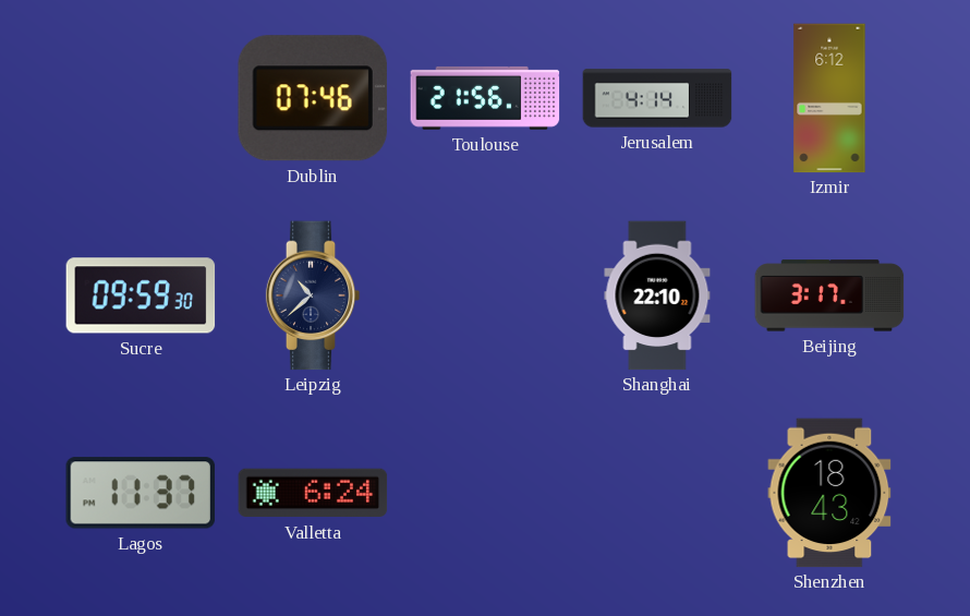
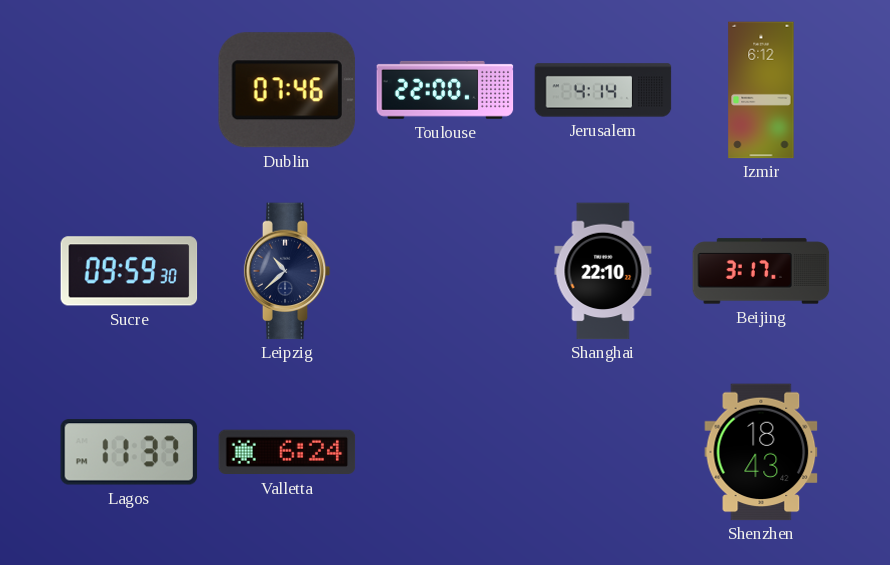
Toulouse: 21:56 -> 22:00
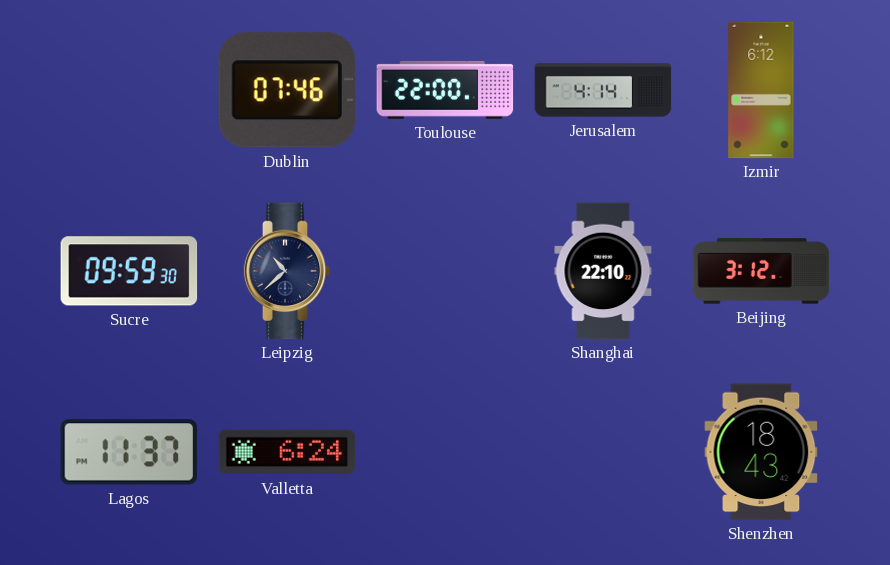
Beijing: 3:17 -> 3:12
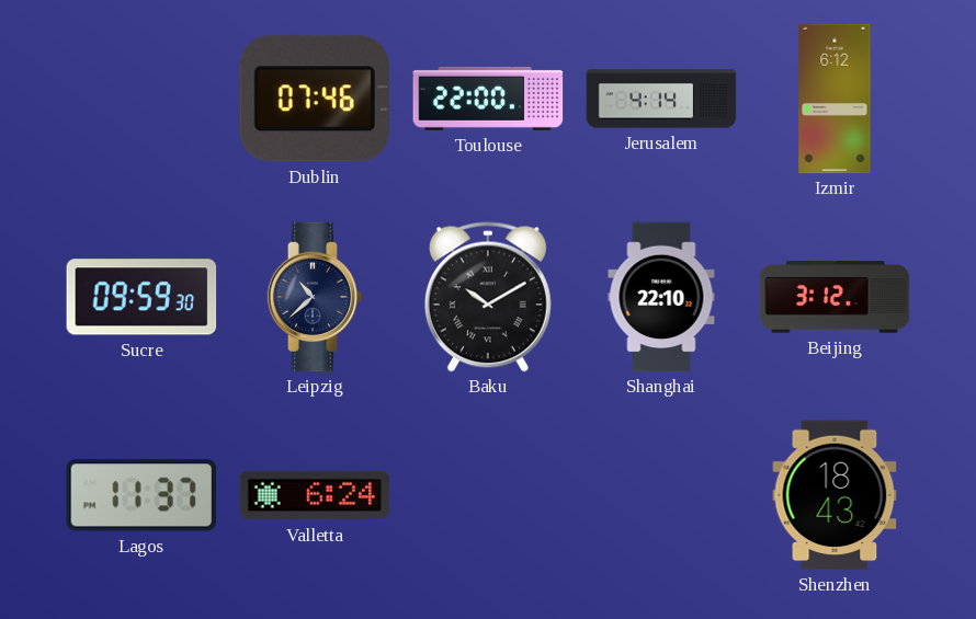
Baku: none -> 10:10
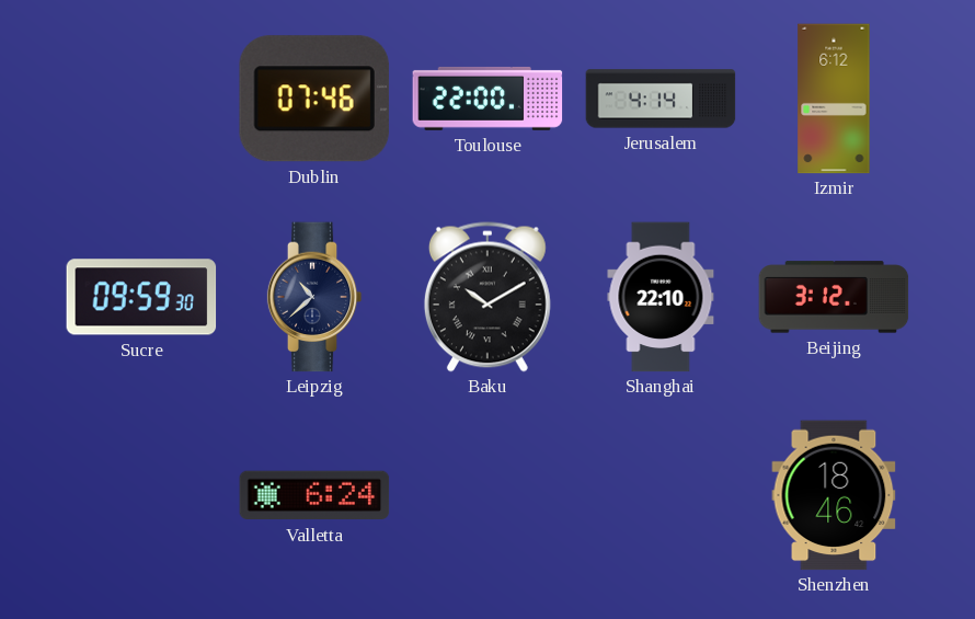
Lagos: 11:37 -> none
Shenzhen: 18:43 -> 18:46
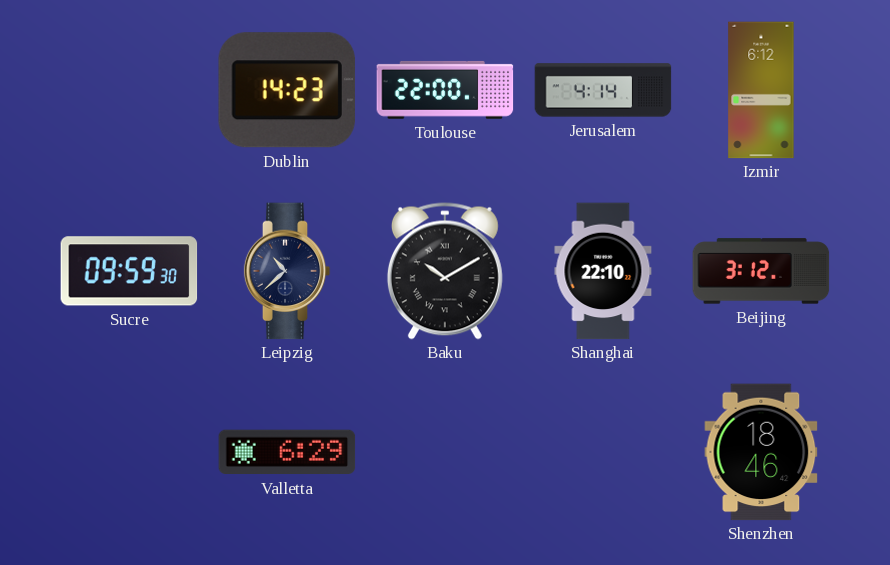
Dublin: 07:46 -> 14:23
Valletta: 6:24 -> 6:29
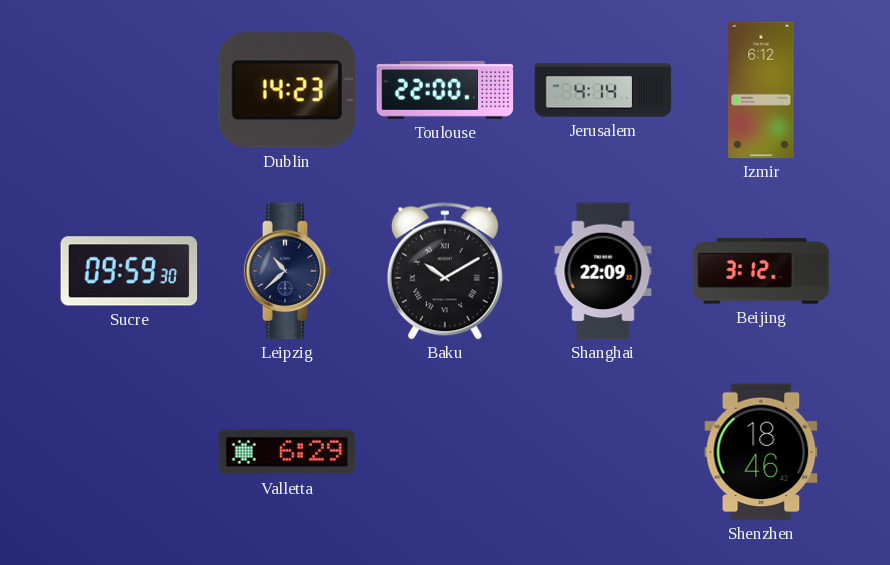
Shanghai: 22:10 -> 22:09
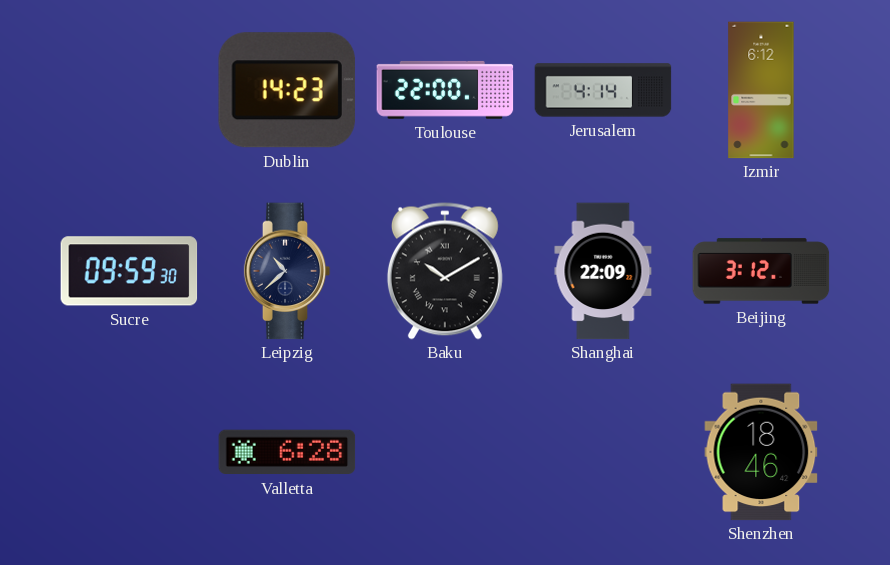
Valletta: 6:29 -> 6:28
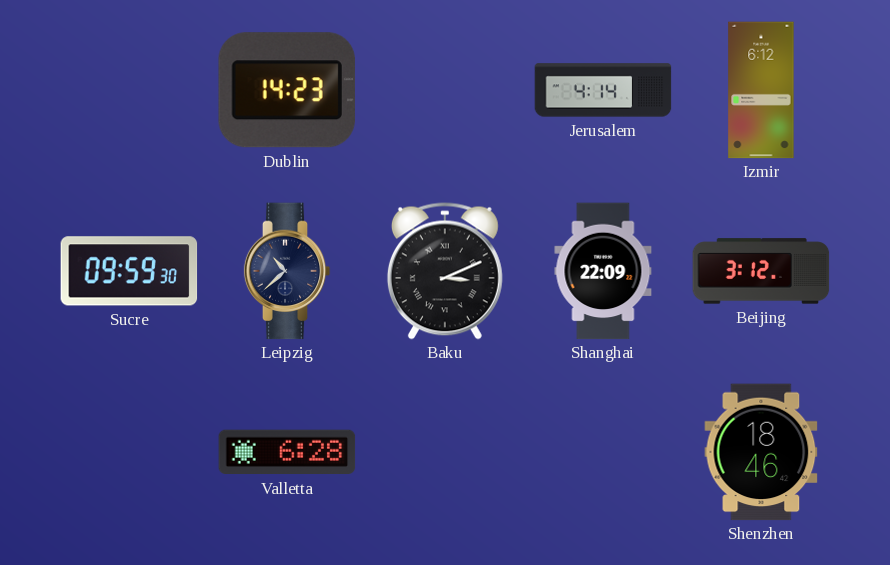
Toulouse: 22:00 -> none
Baku: 10:10 -> 3:11
